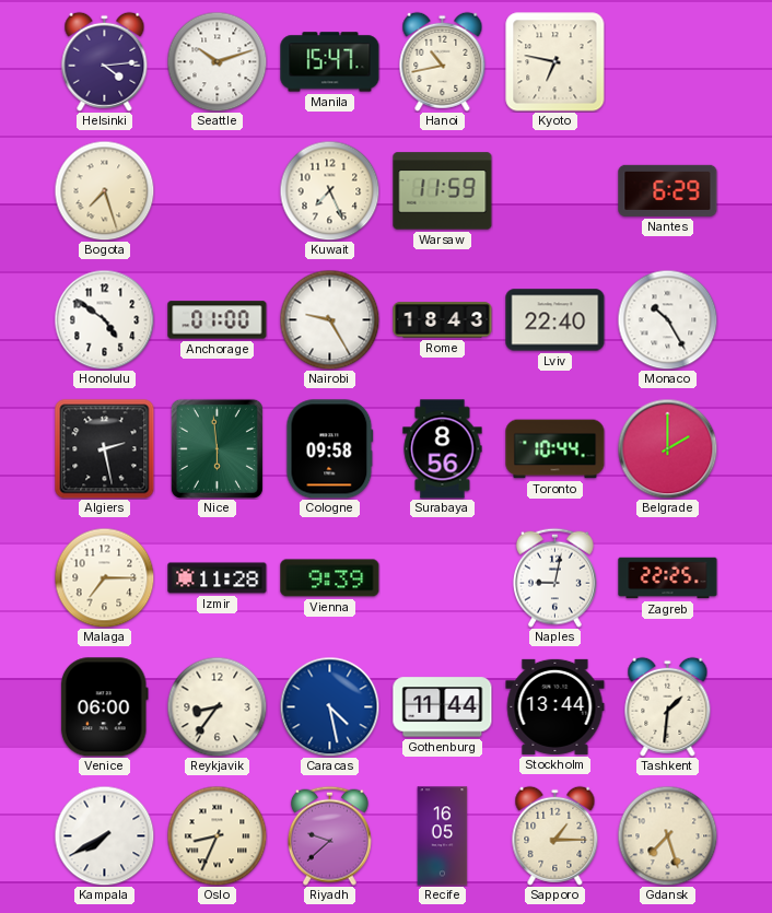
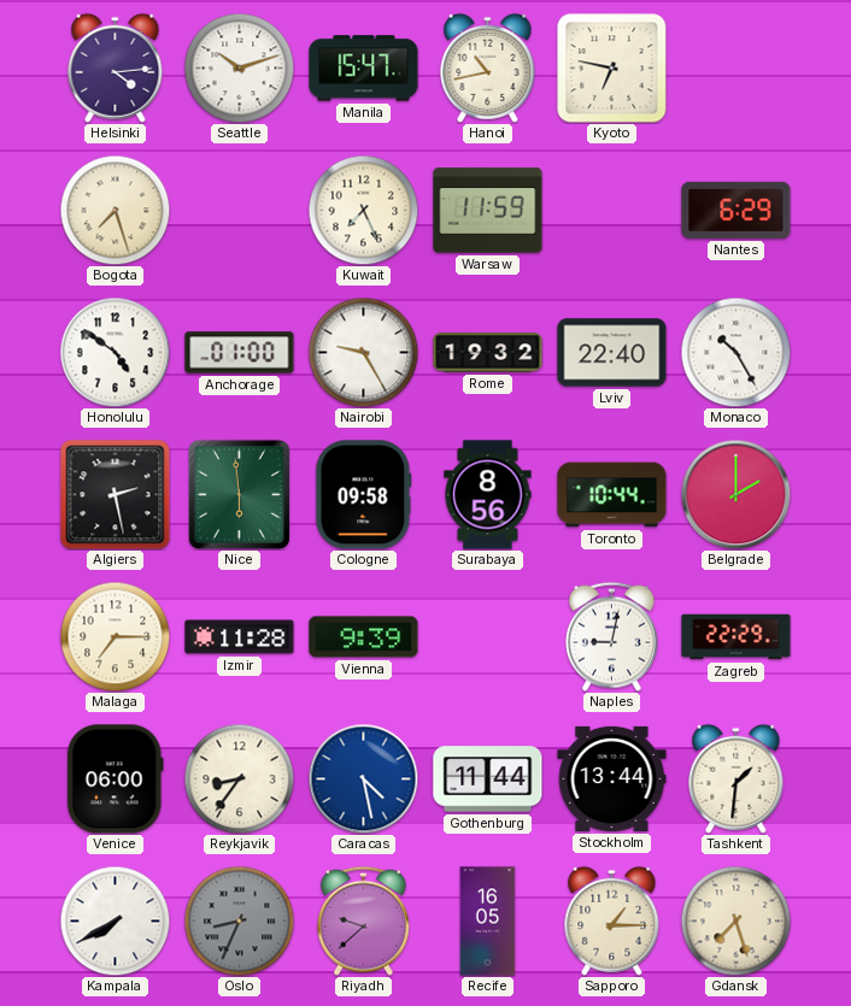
Rome: 18:43 -> 19:32
Zagreb: 22:25 -> 22:29
Oslo dial: cream -> grey
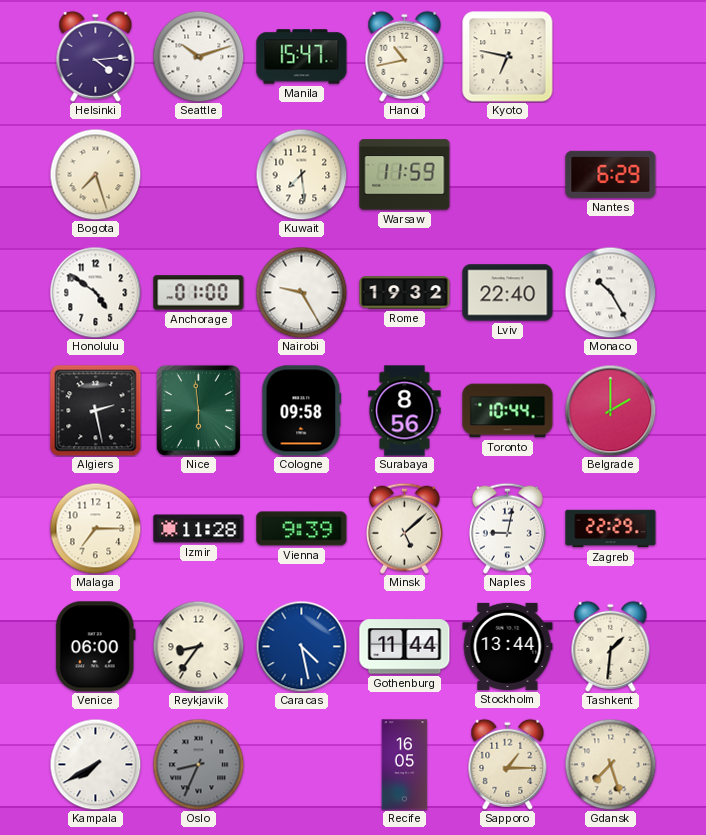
Kuwait: 7:26 -> 7:29
Minsk: none -> 5:08
Riyadh: 9:38 -> none
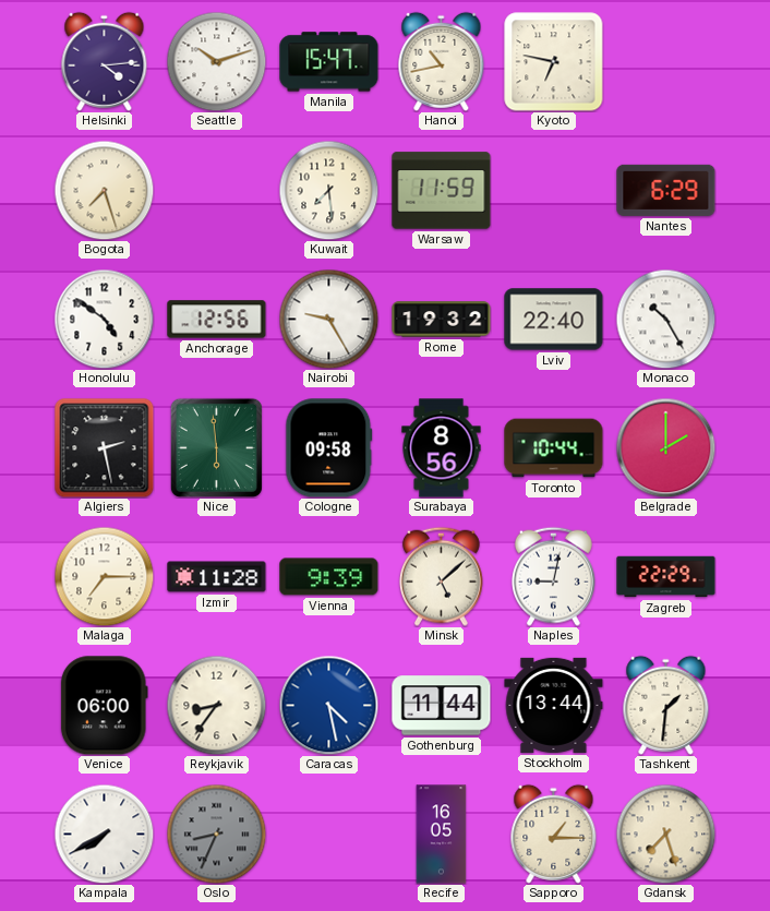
Anchorage: 01:00 -> 12:56
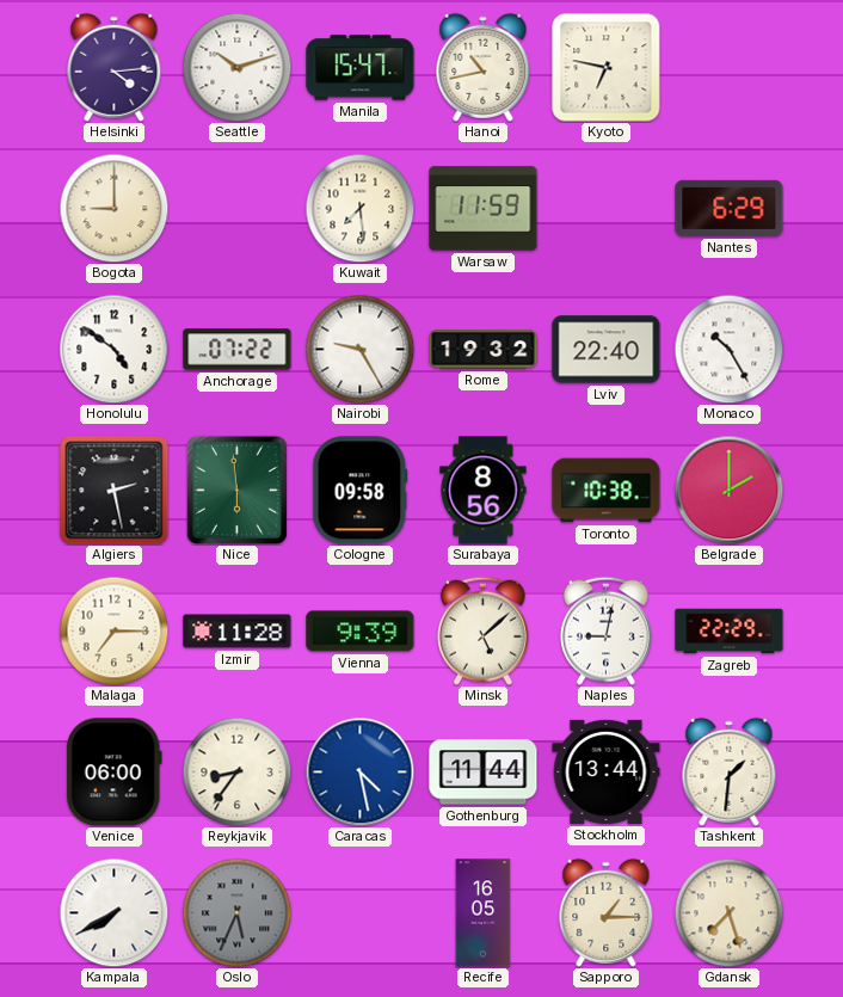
Bogota: 7:27 -> 9:00
Anchorage: 12:56 -> 07:22
Toronto: 10:44 -> 10:38
Oslo: 8:34 -> 5:34
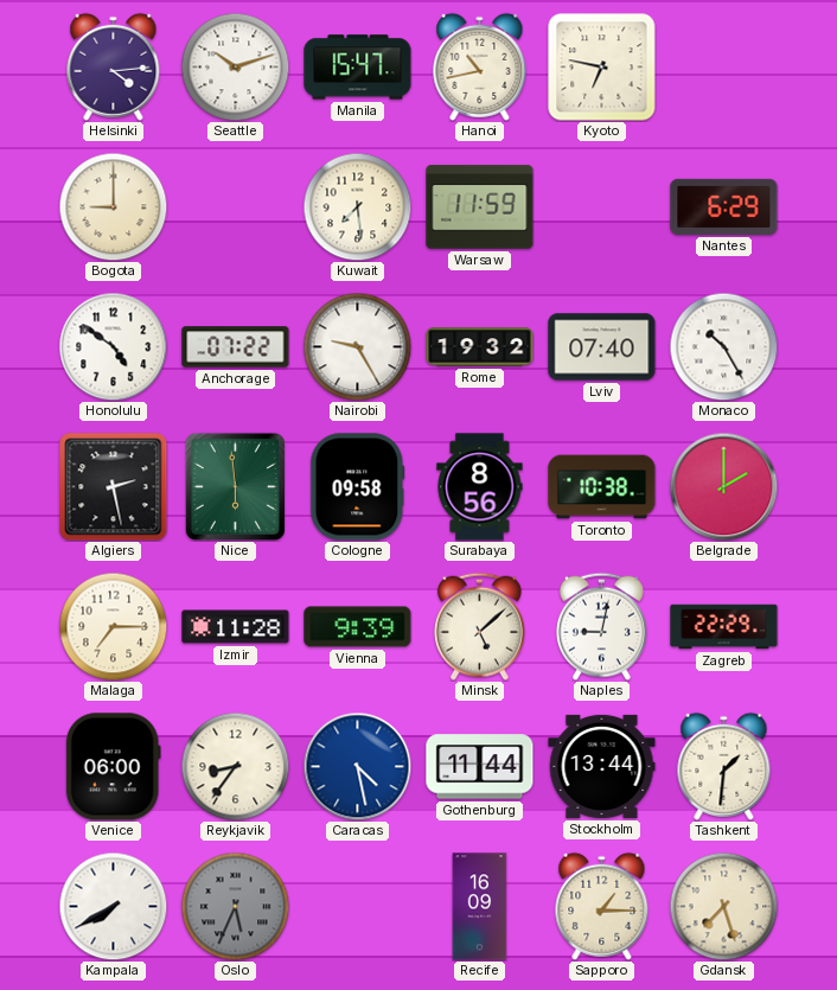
Lviv: 22:40 -> 07:40
Recife: 16:05 -> 16:09
